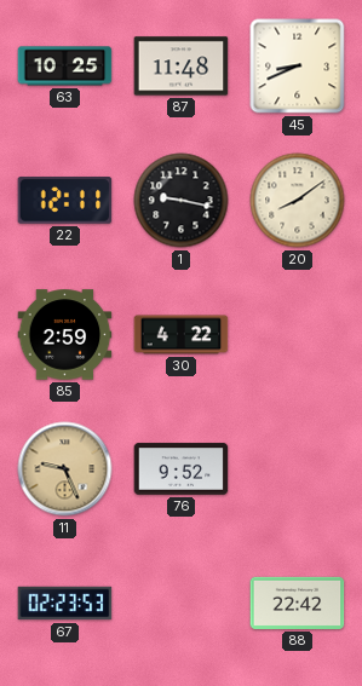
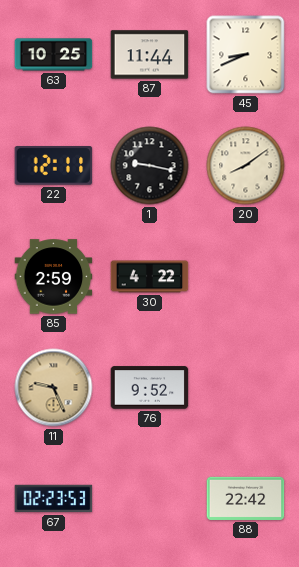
87: 11:48 -> 11:44
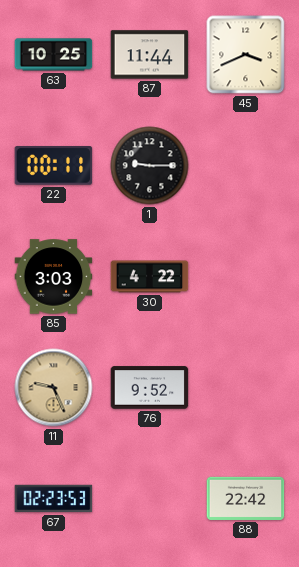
45: 8:41 -> 3:41
22: 12:11 -> 00:11
1: 9:17 -> 9:15
20: 8:09 -> none
85: 2:59 -> 3:03
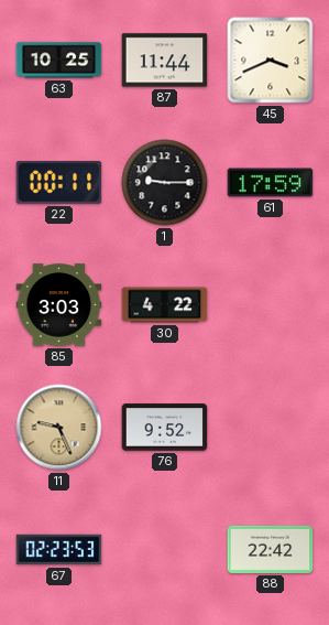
61: none -> 17:59
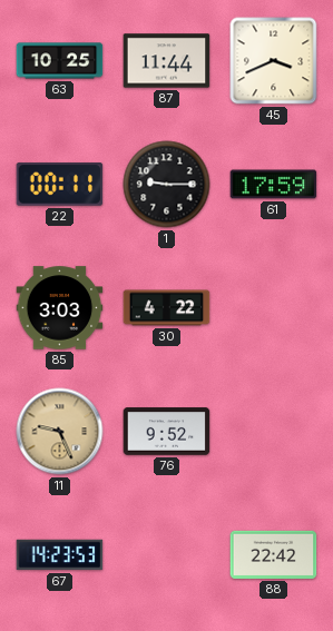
67: 02:23 -> 14:23
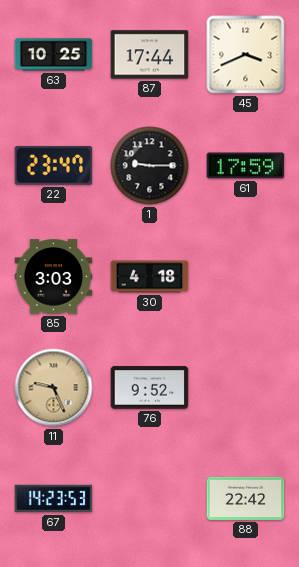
87: 11:44 -> 17:44
22: 00:11 -> 23:47
30: 4:22 -> 4:18
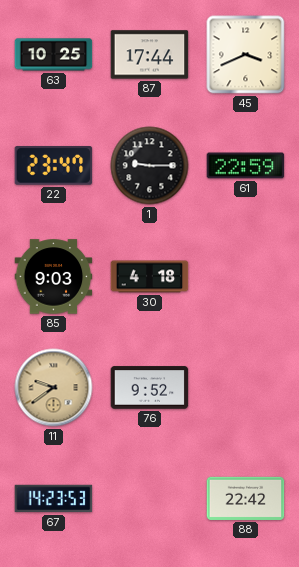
61: 17:59 -> 22:59
85: 3:03 -> 9:03
11: 9:26 -> 9:39
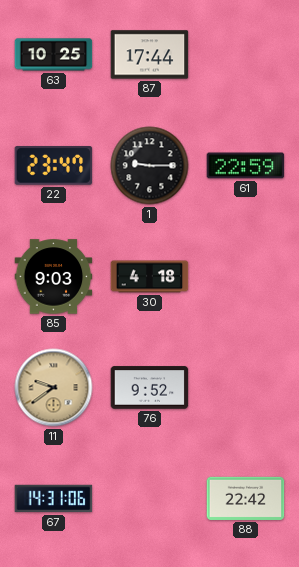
45: 3:41 -> none
67: 14:23 -> 14:31
